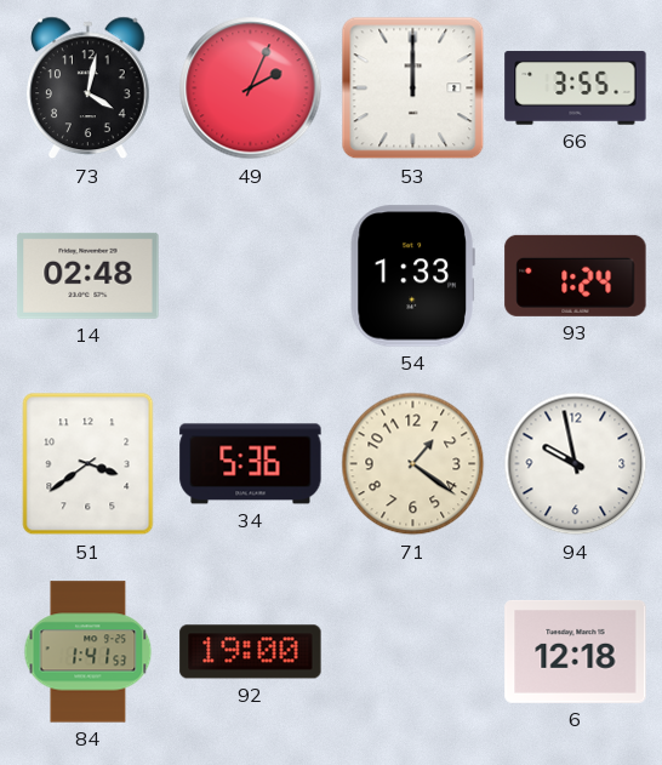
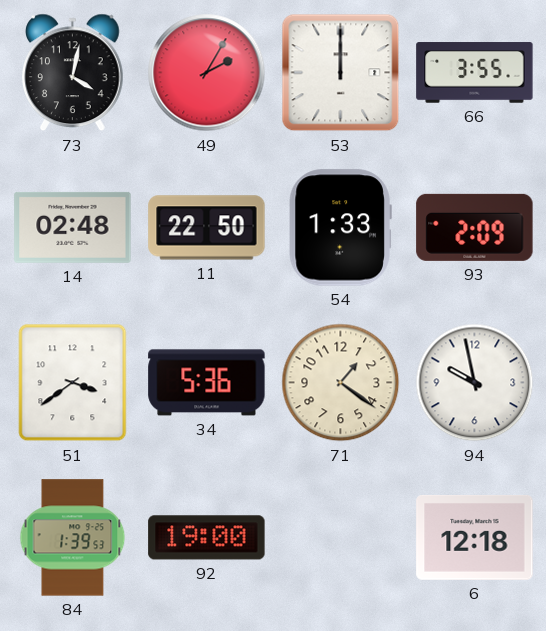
49: 2:04 -> 2:05
11: none -> 22:50
93: 1:24 -> 2:09
84: 1:41 -> 1:39
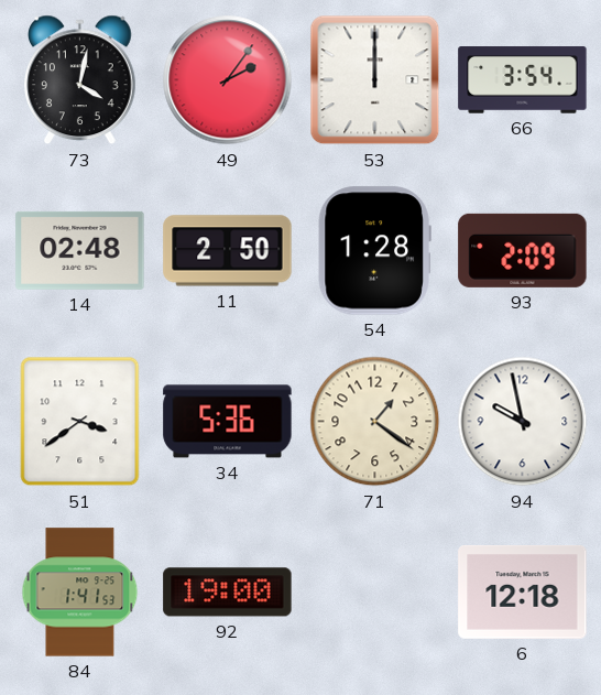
49: 2:05 -> 2:06
66: 3:55 -> 3:54
11: 22:50 -> 2:50
54: 1:33 -> 1:28
84: 1:39 -> 1:41
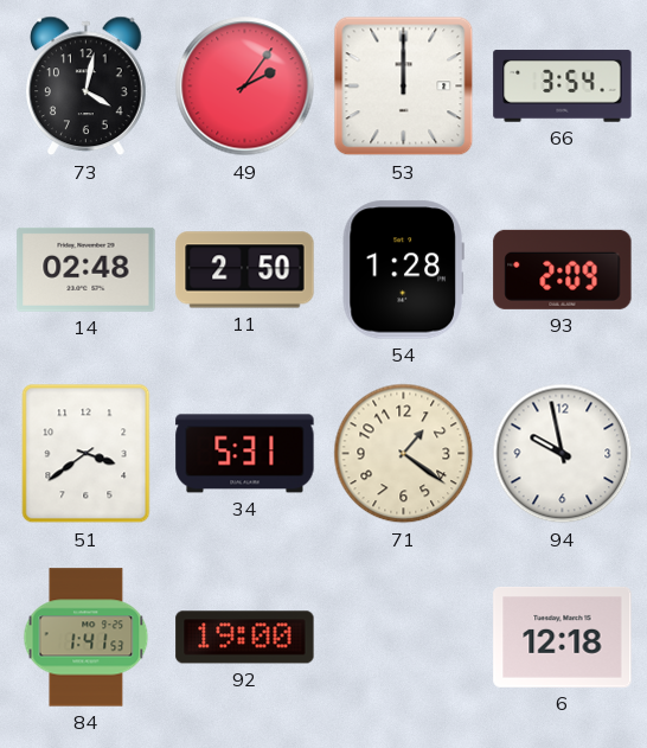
34: 5:36 -> 5:31
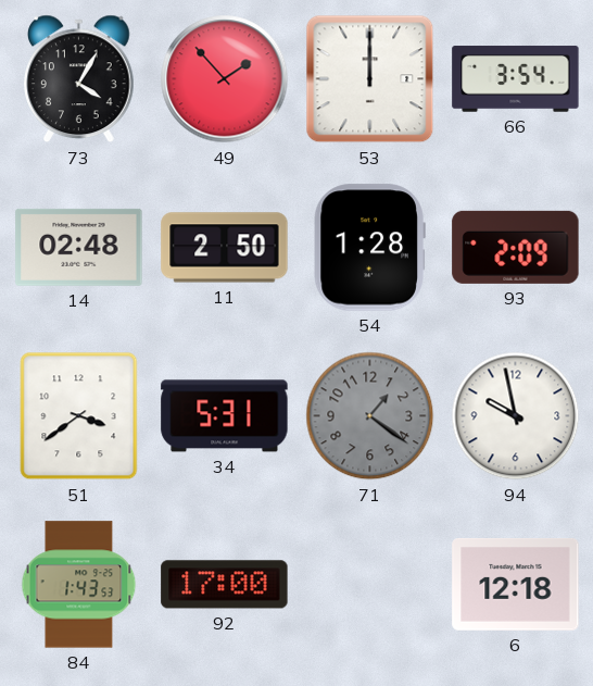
73: 4:02 -> 4:05
49: 2:06 -> 1:53
71 dial: cream -> grey
84: 1:41 -> 1:43
92: 19:00 -> 17:00
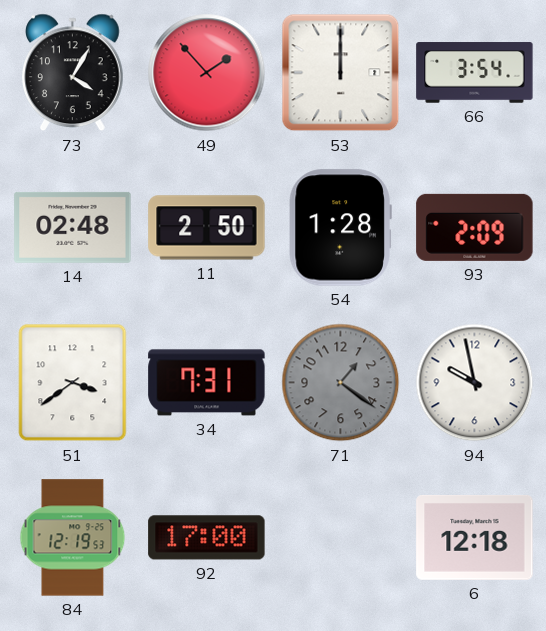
34: 5:31 -> 7:31
84: 1:43 -> 12:19
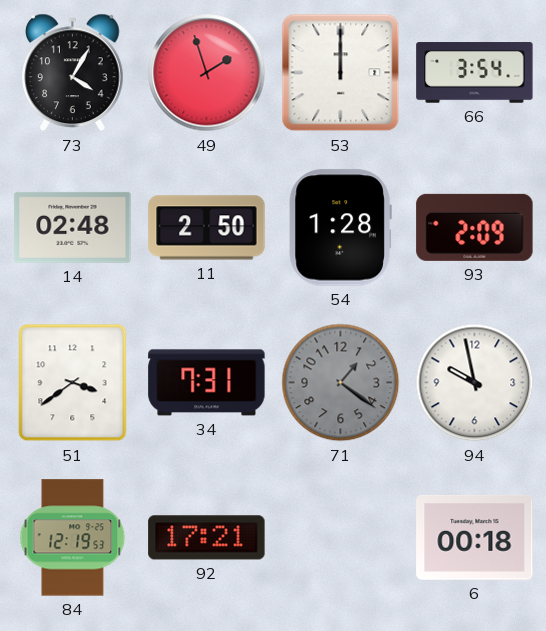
49: 1:53 -> 1:57
92: 17:00 -> 17:21
6: 12:18 -> 00:18
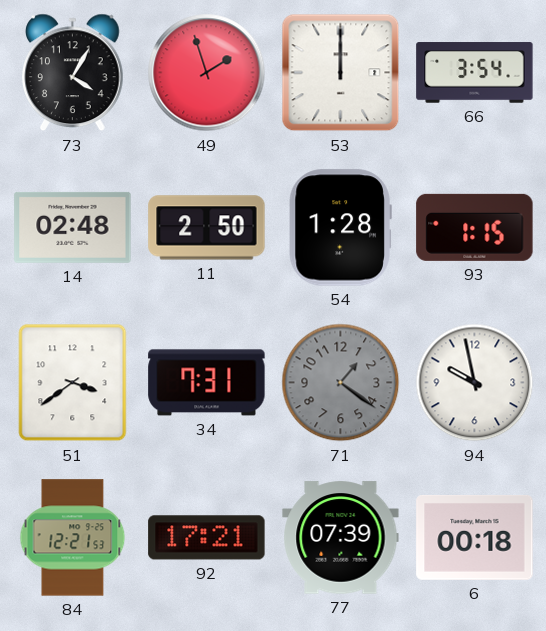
93: 2:09 -> 1:15
84: 12:19 -> 12:21
77: none -> 07:39
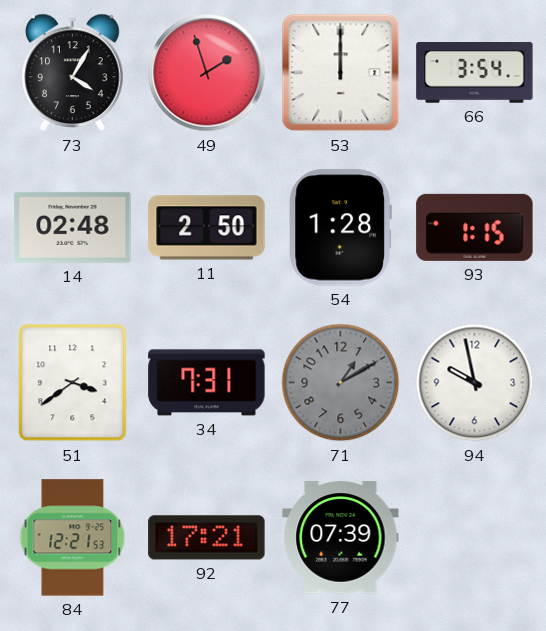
71: 1:21 -> 1:10
6: 00:18 -> none
